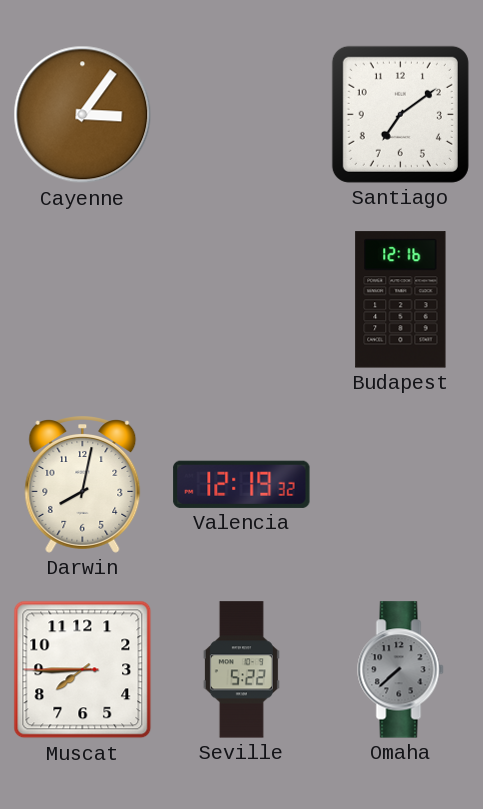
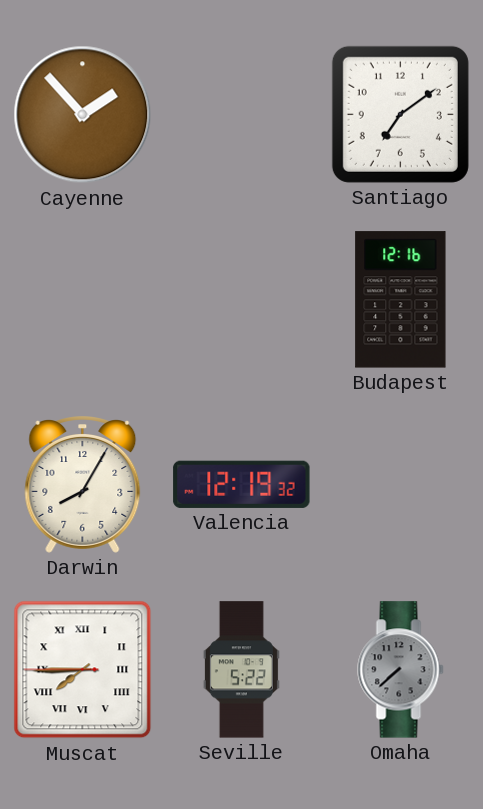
Cayenne: 3:06 -> 1:53
Darwin: 8:02 -> 8:05
Muscat numerals: Arabic -> Roman
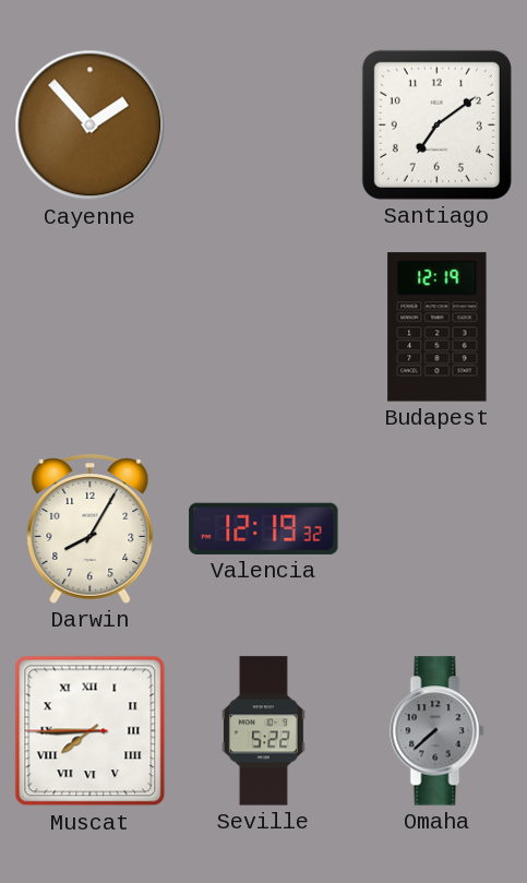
Budapest: 12:16 -> 12:19
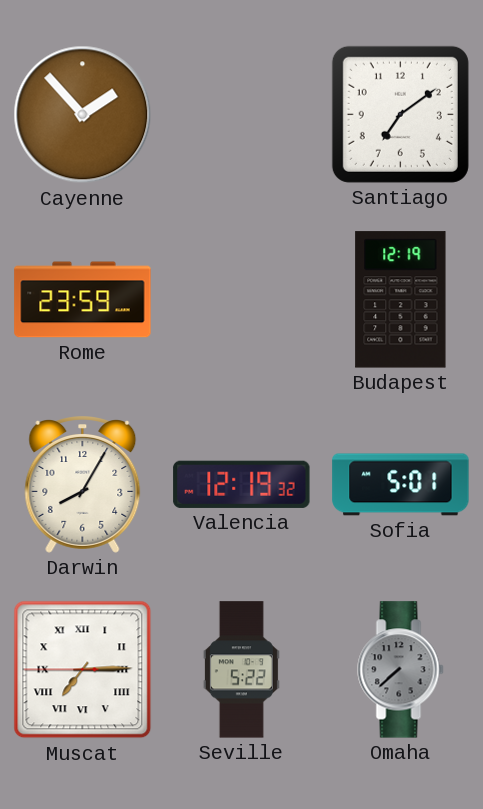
Rome: none -> 23:59
Sofia: none -> 5:01
Muscat: 7:44 -> 7:14
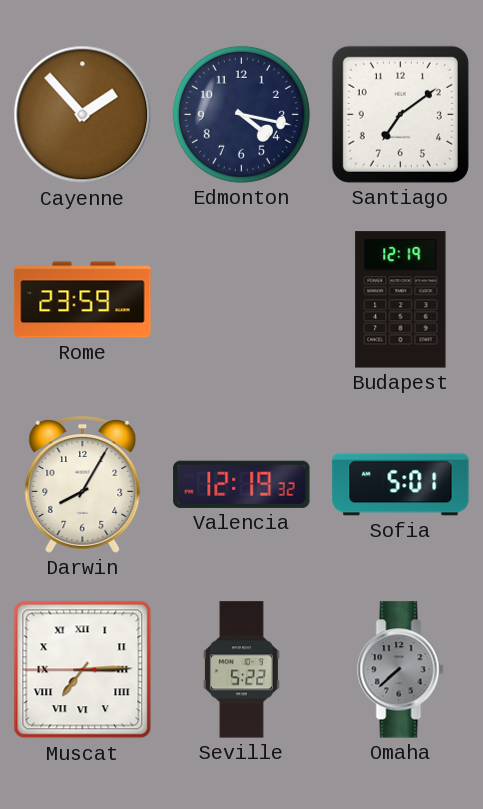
Edmonton: none -> 4:17
